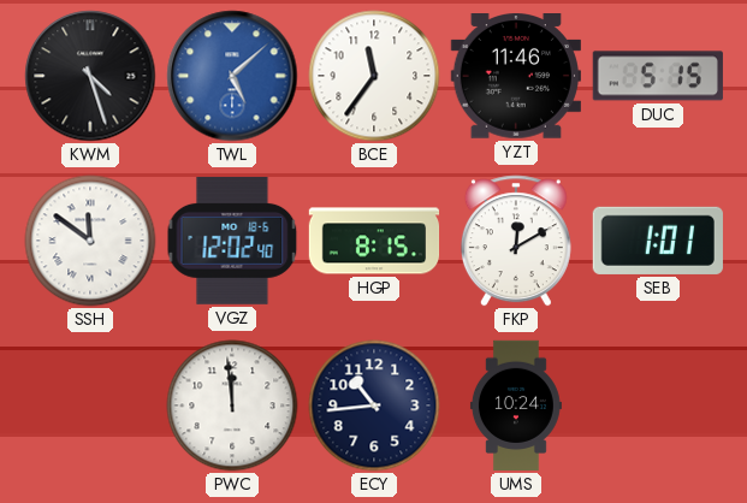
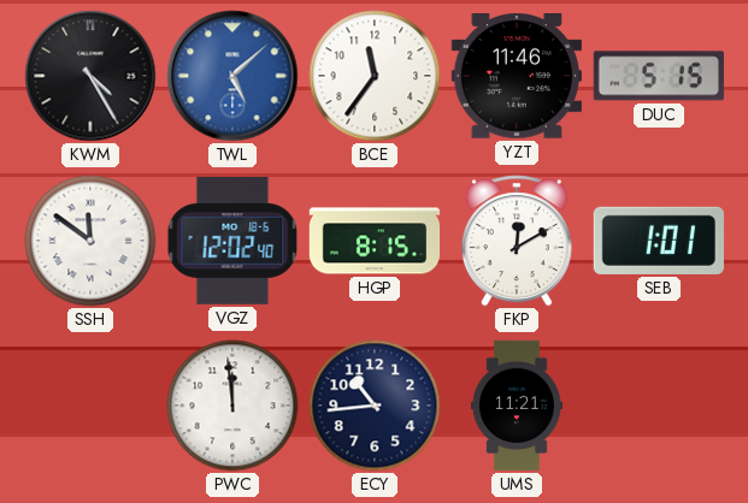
KWM: 4:27 -> 4:25
UMS: 10:24 -> 11:21
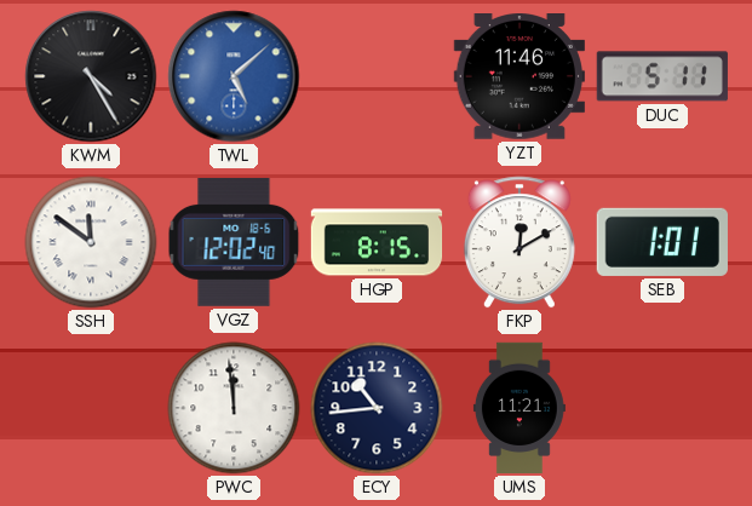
BCE: 11:36 -> none
DUC: 5:15 -> 5:11
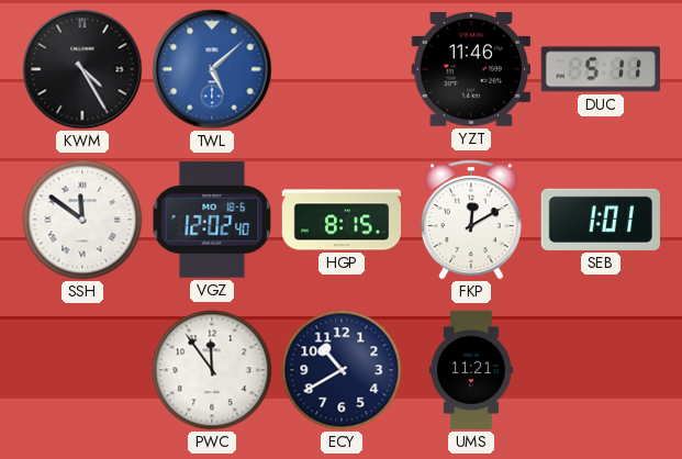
PWC: 11:59 -> 11:54
ECY: 10:44 -> 10:40
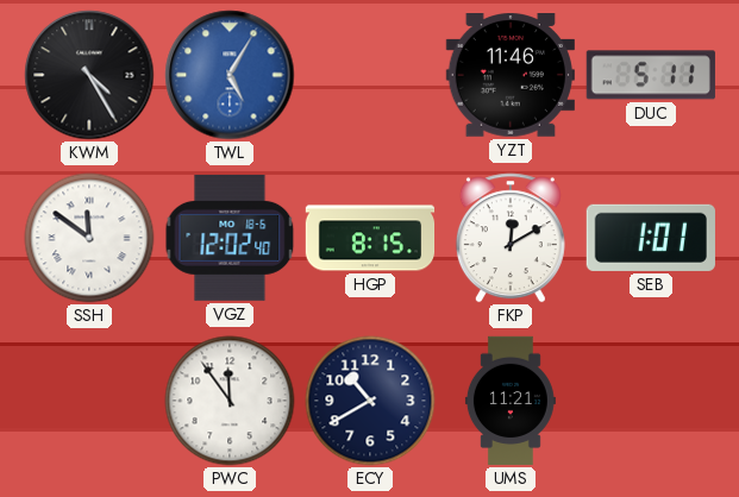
TWL: 5:08 -> 5:05
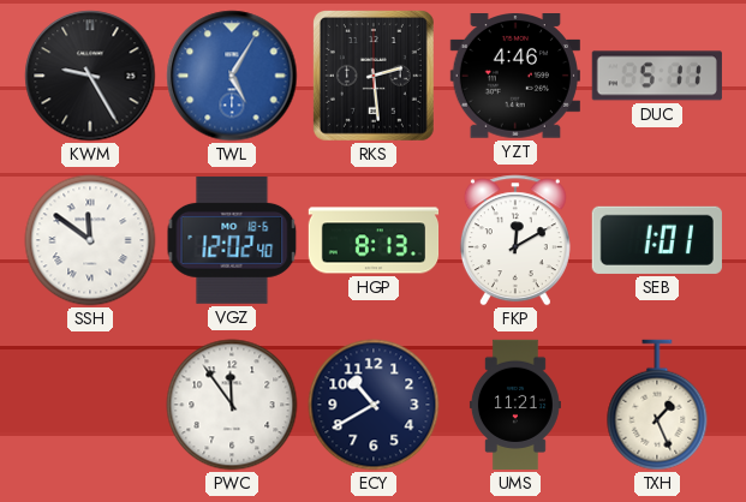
KWM: 4:25 -> 9:25
RKS: none -> 2:29
YZT: 11:46 -> 4:46
HGP: 8:15 -> 8:13
TXH: none -> 1:26
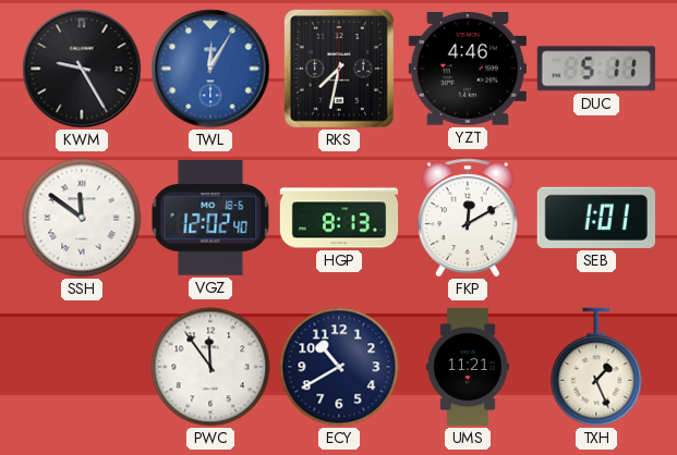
TWL: 5:05 -> 12:05
RKS: 2:29 -> 7:32
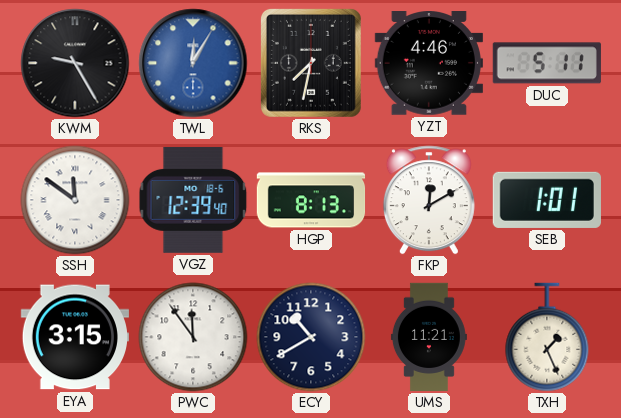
VGZ: 12:02 -> 12:39
EYA: none -> 3:15
